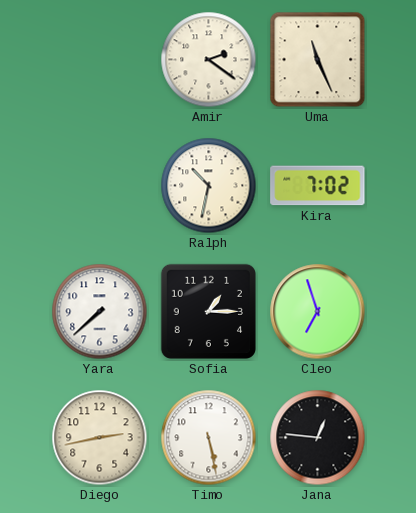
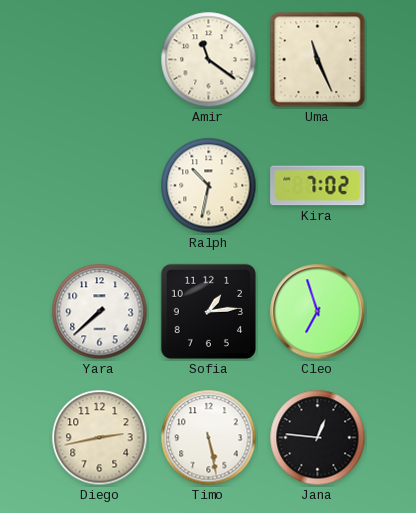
Amir: 2:21 -> 11:21
Sofia: 1:15 -> 1:14
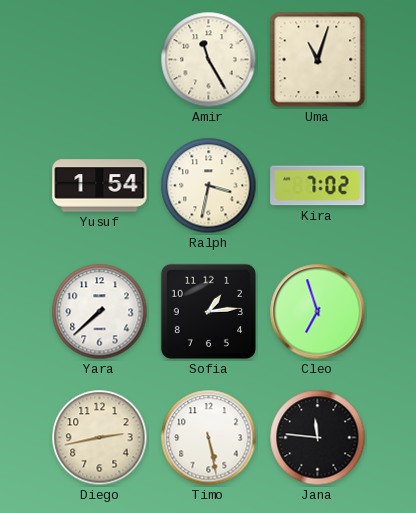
Amir: 11:21 -> 11:25
Uma: 11:26 -> 11:03
Yusuf: none -> 1:54
Ralph: 10:32 -> 3:32
Jana: 12:46 -> 11:46
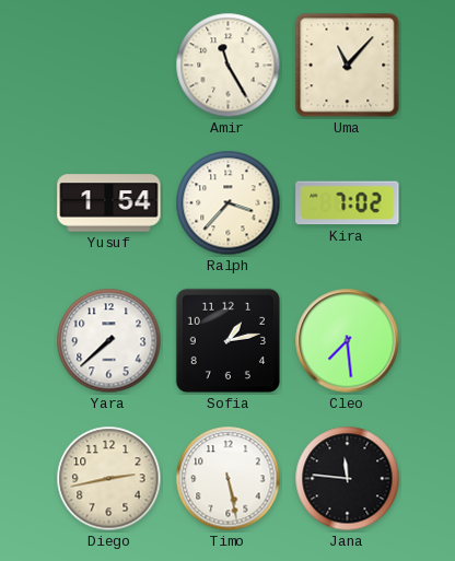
Uma: 11:03 -> 11:07
Ralph: 3:32 -> 3:37
Sofia: 1:14 -> 1:13
Cleo: 6:57 -> 7:29
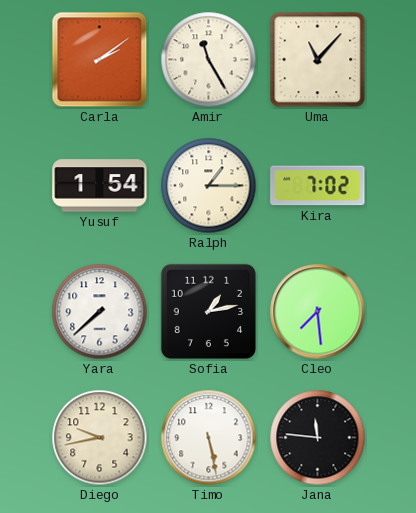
Carla: none -> 2:09
Ralph: 3:37 -> 1:15
Diego: 2:43 -> 9:43
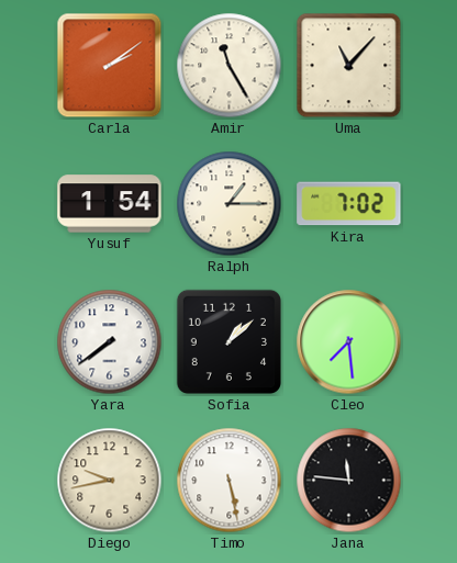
Yara: 7:38 -> 7:39
Sofia: 1:13 -> 1:08
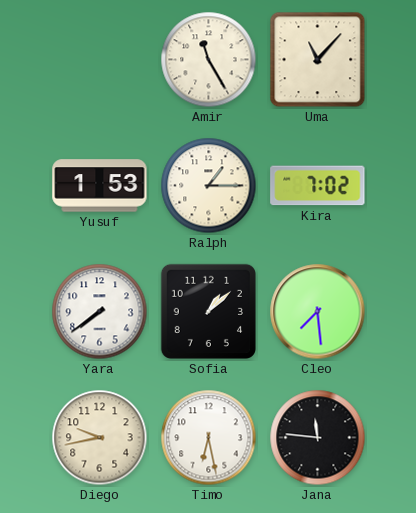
Carla: 2:09 -> none
Yusuf: 1:54 -> 1:53
Timo: 5:28 -> 6:28
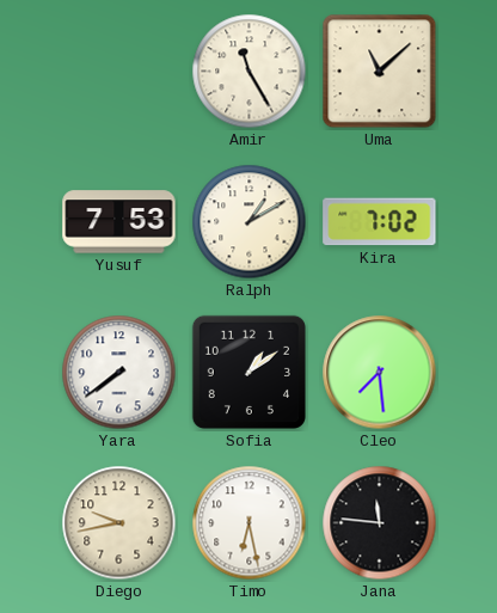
Uma: 11:07 -> 11:08
Yusuf: 1:53 -> 7:53
Ralph: 1:15 -> 1:10
Sofia: 1:08 -> 1:09
